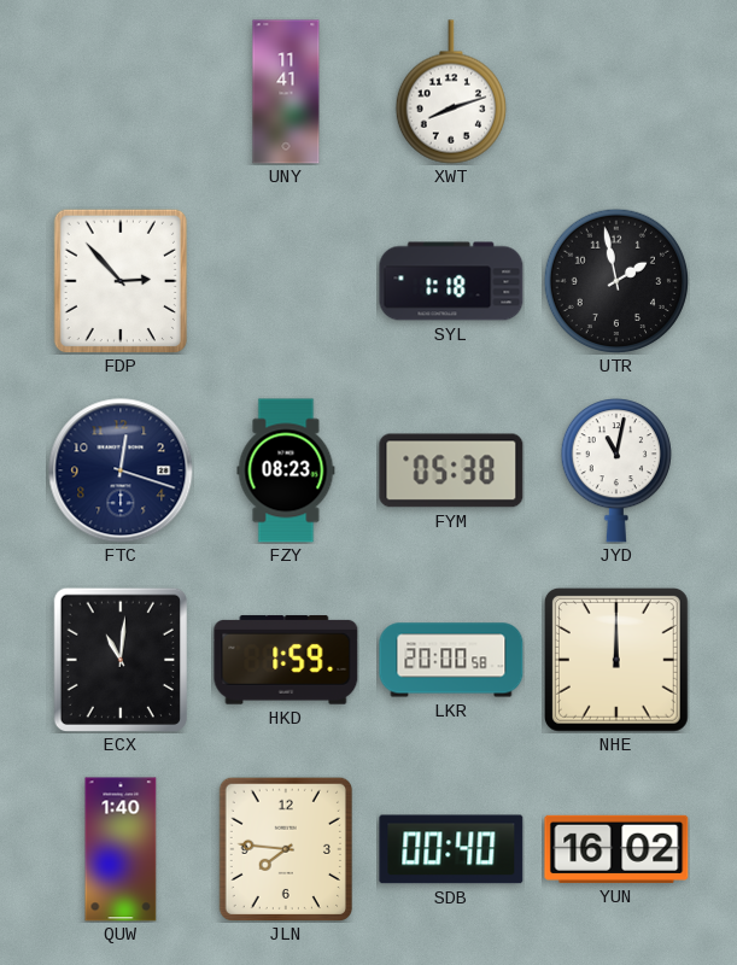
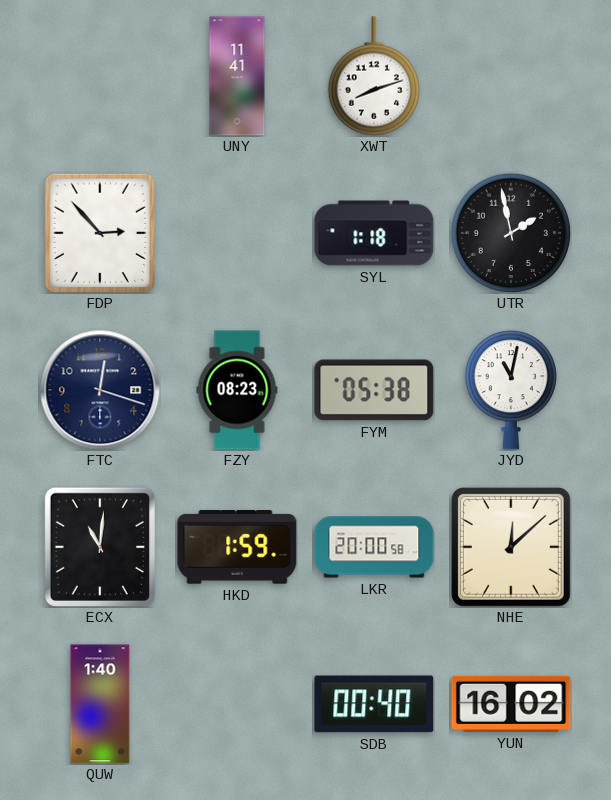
NHE: 12:00 -> 12:08
JLN: 7:46 -> none
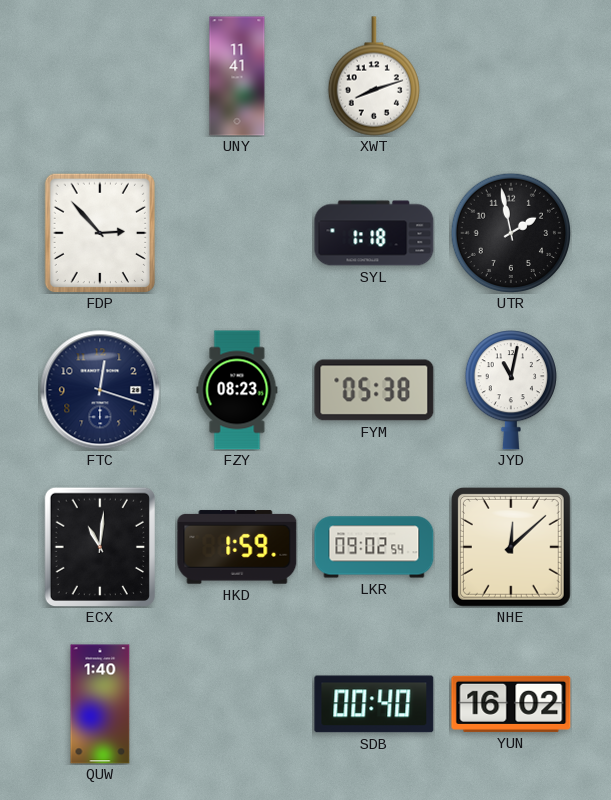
LKR: 20:00 -> 09:02
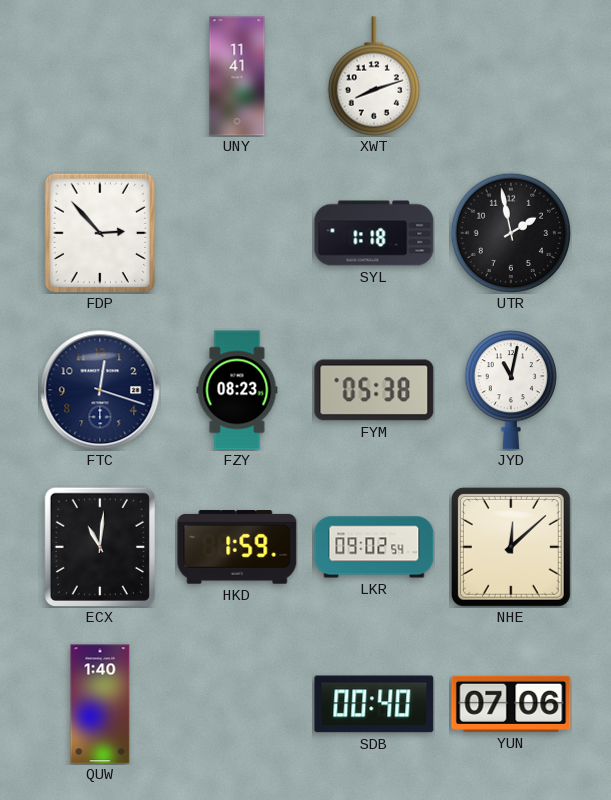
YUN: 16:02 -> 07:06
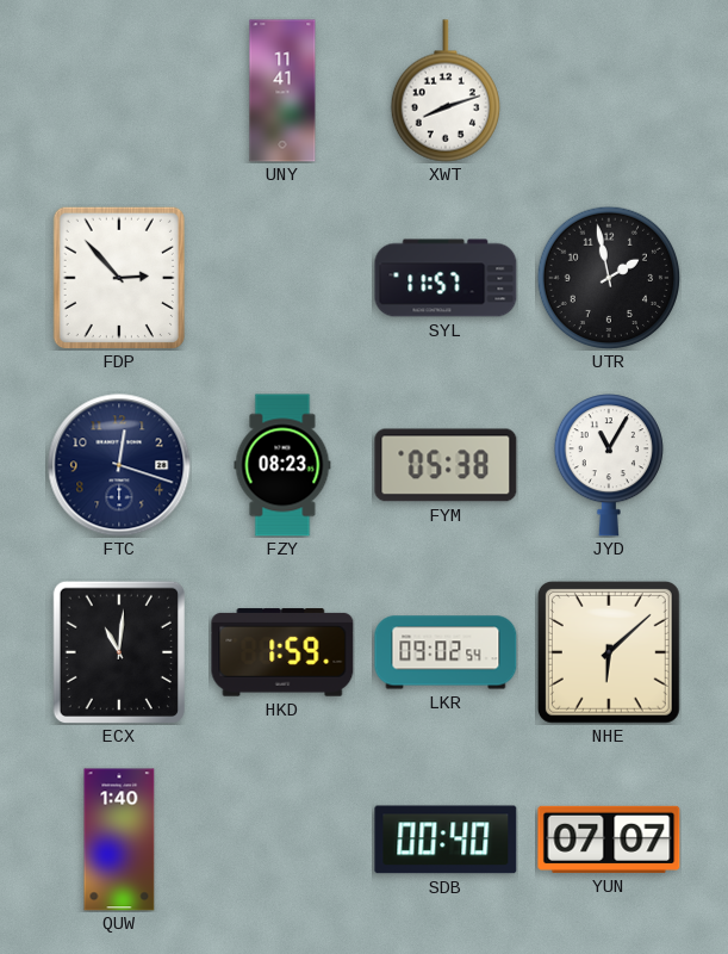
SYL: 1:18 -> 11:57
JYD: 11:02 -> 11:05
NHE: 12:08 -> 6:08
YUN: 07:06 -> 07:07
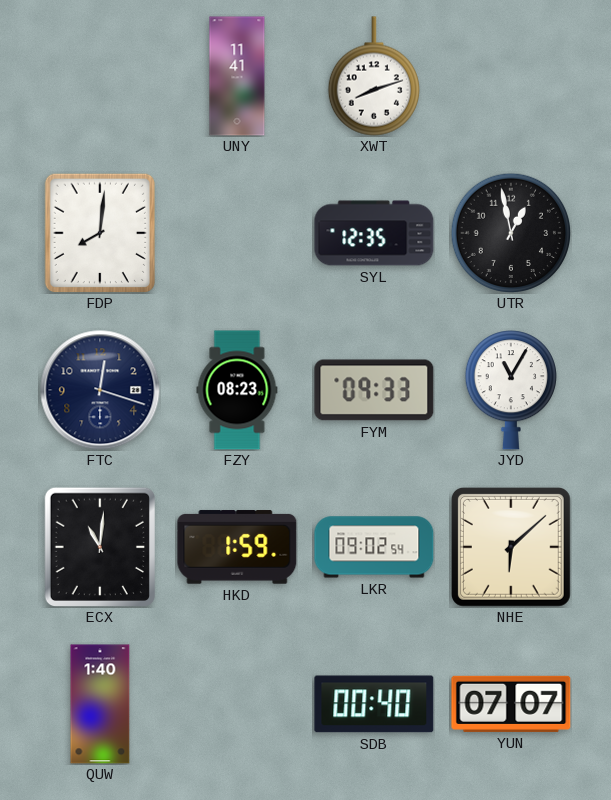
FDP: 2:53 -> 8:01
SYL: 11:57 -> 12:35
UTR: 1:58 -> 12:58
FYM: 05:38 -> 09:33
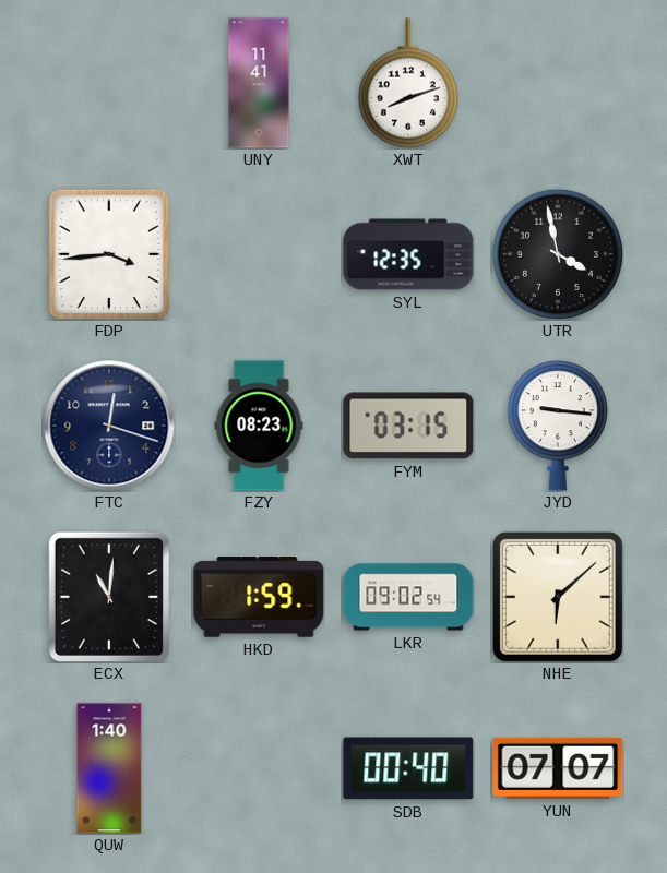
FDP: 8:01 -> 3:44
UTR: 12:58 -> 3:58
FYM: 09:33 -> 03:15
JYD: 11:05 -> 9:16
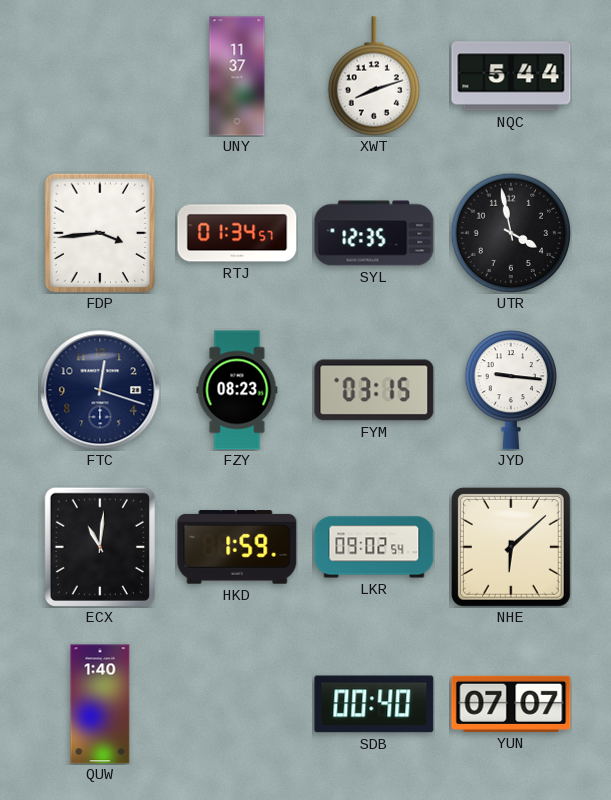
UNY: 11:41 -> 11:37
NQC: none -> 5:44
RTJ: none -> 01:34
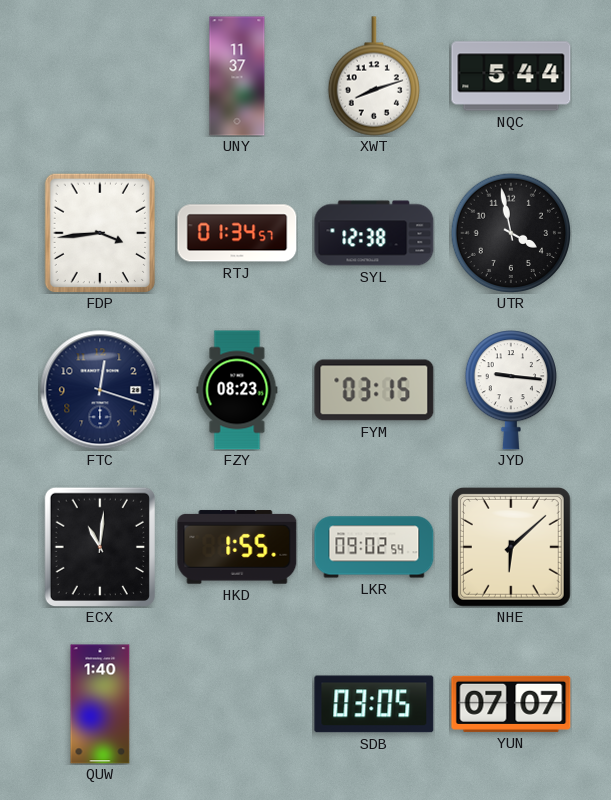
SYL: 12:35 -> 12:38
HKD: 1:59 -> 1:55
SDB: 00:40 -> 03:05
